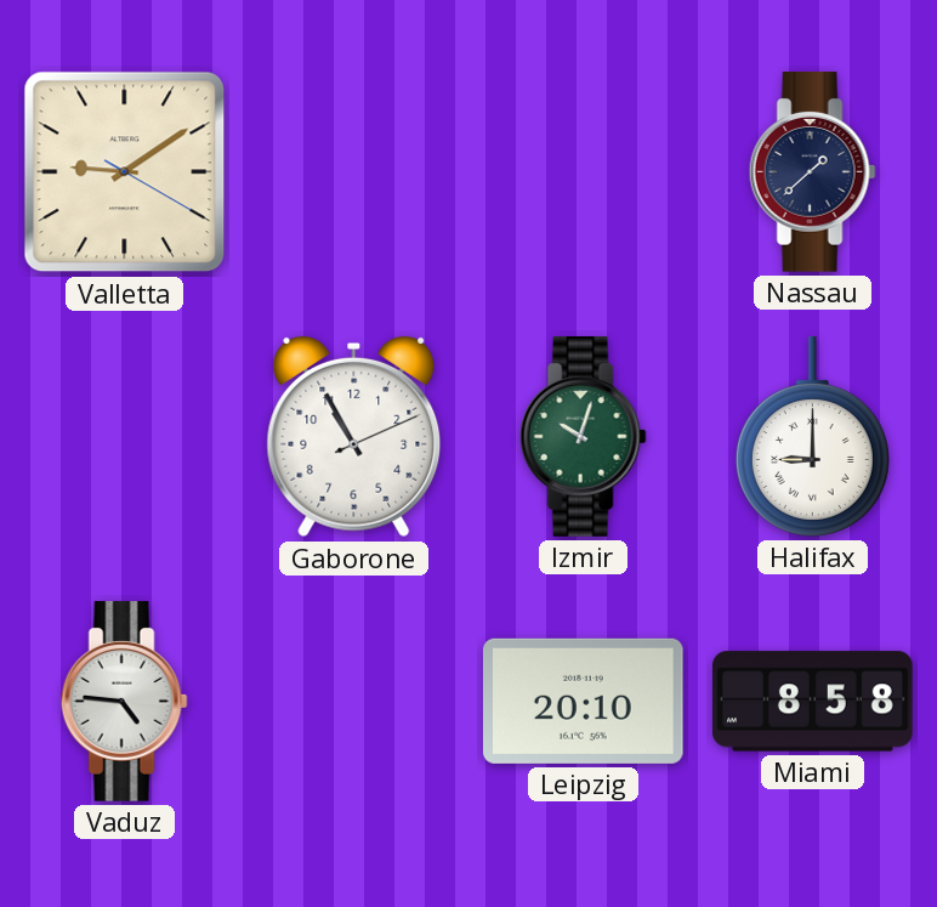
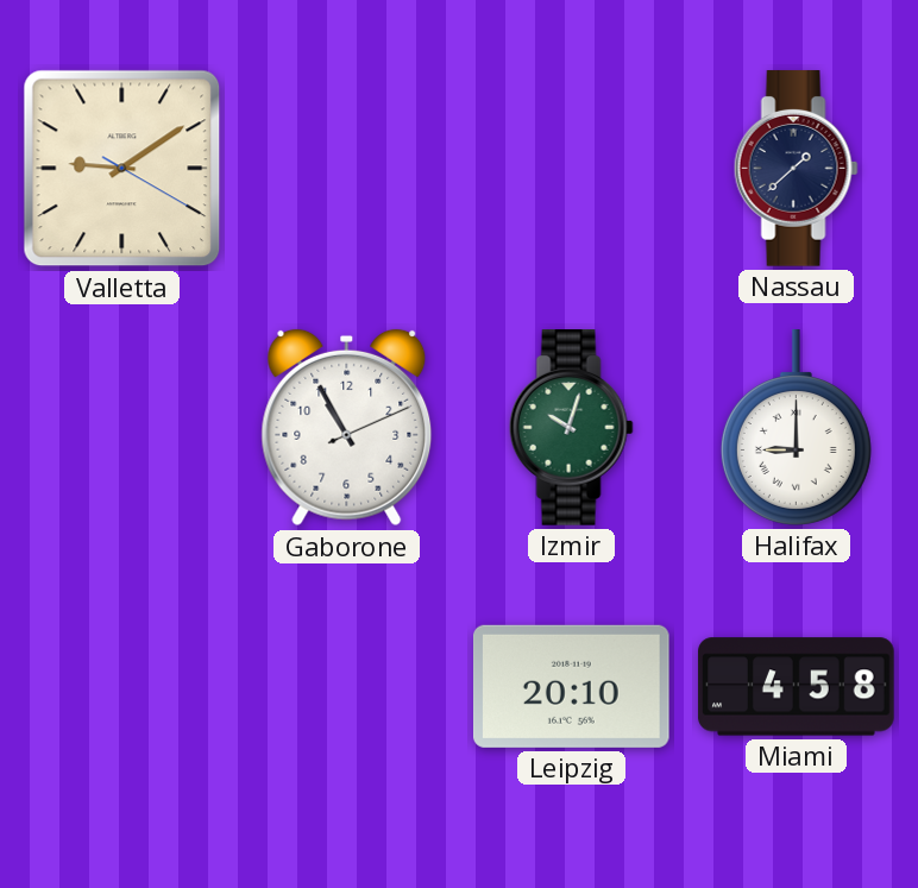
Vaduz: 4:46 -> none
Miami: 8:58 -> 4:58
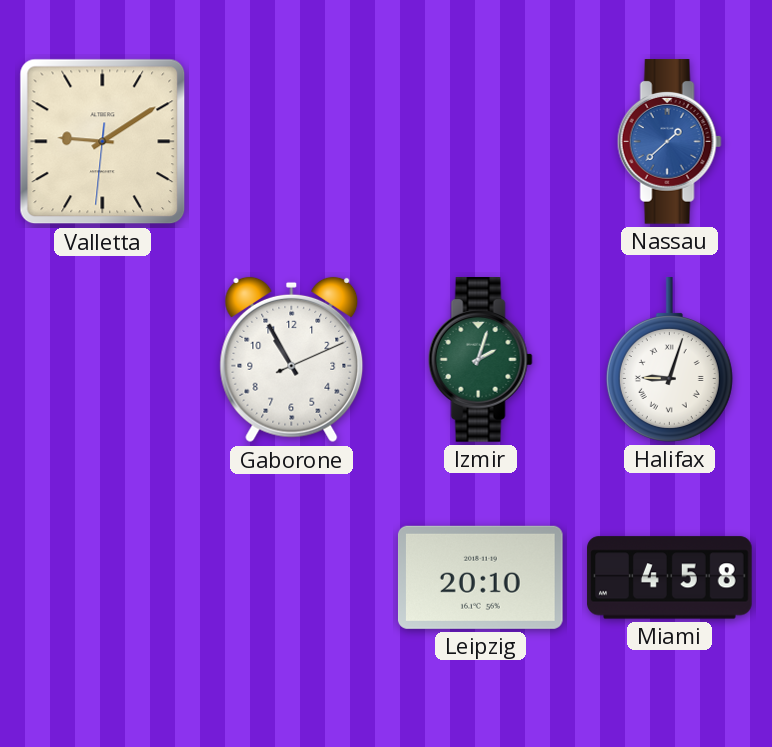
Valletta: 9:09:20 -> 9:09:31
Nassau dial: navy -> blue
Izmir: 10:03 -> 2:03
Halifax: 9:00 -> 9:03
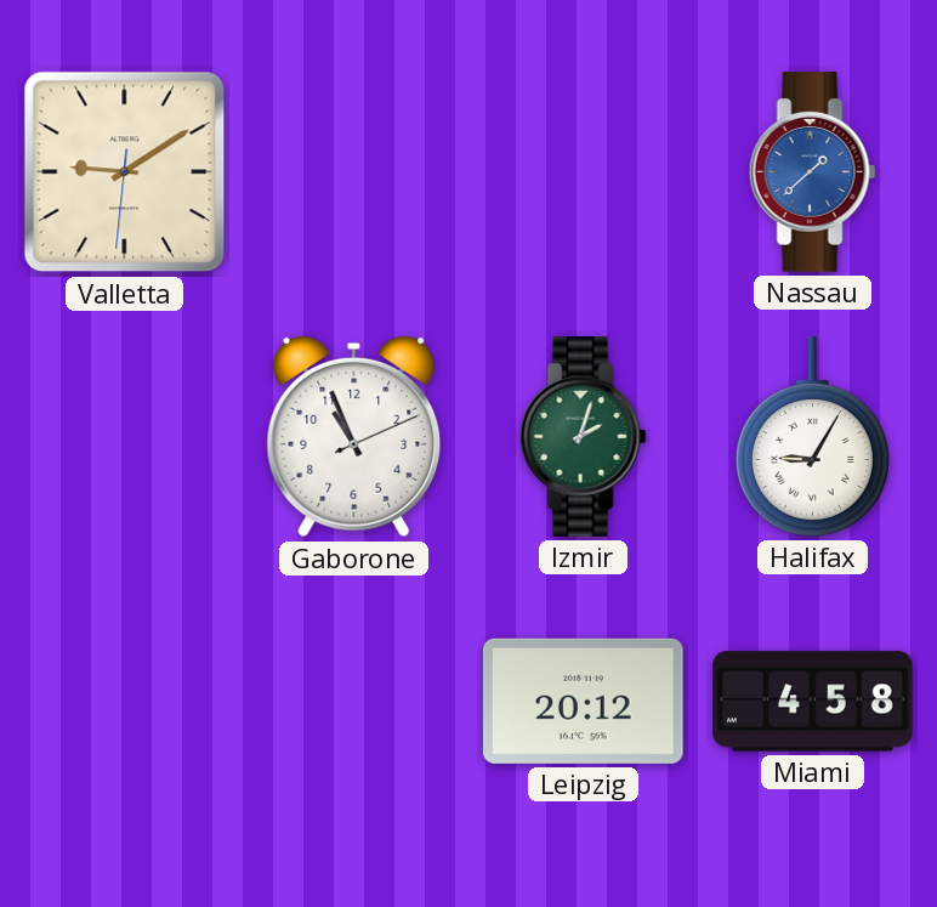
Gaborone: 10:55 -> 10:56
Halifax: 9:03 -> 9:05
Leipzig: 20:10 -> 20:12
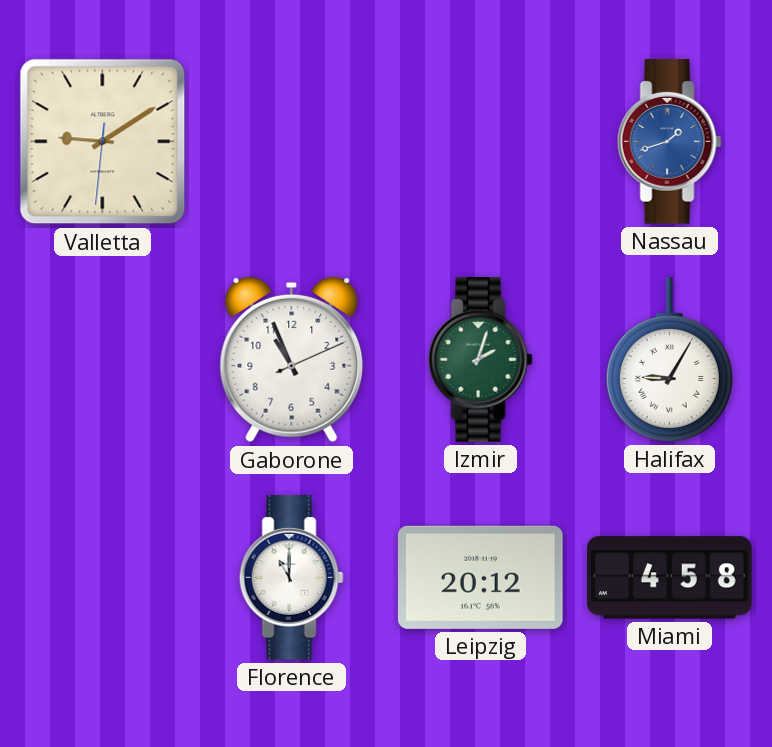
Nassau: 1:38 -> 1:42
Florence: none -> 11:00
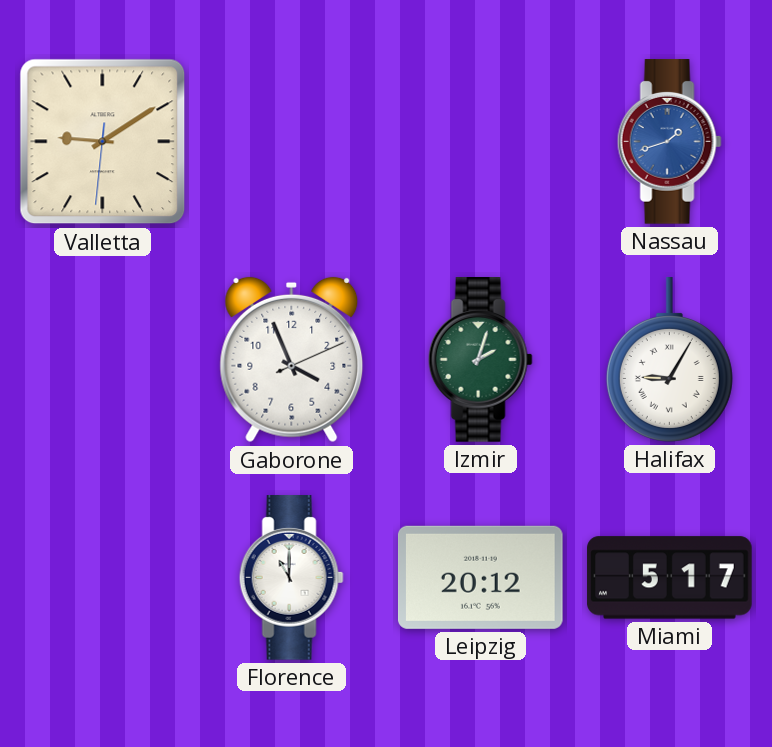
Gaborone: 10:56 -> 3:56
Miami: 4:58 -> 5:17
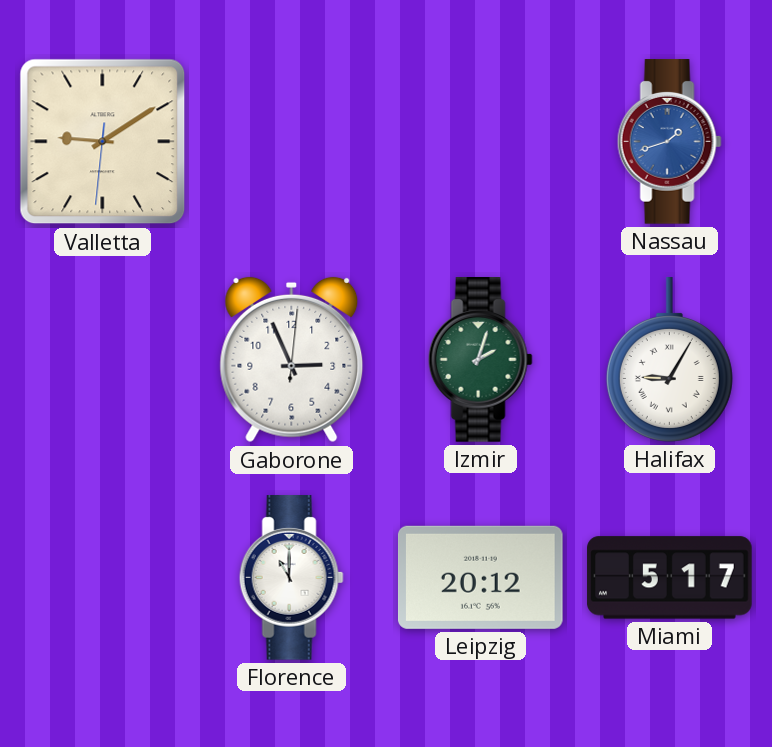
Gaborone: 3:56 -> 2:56
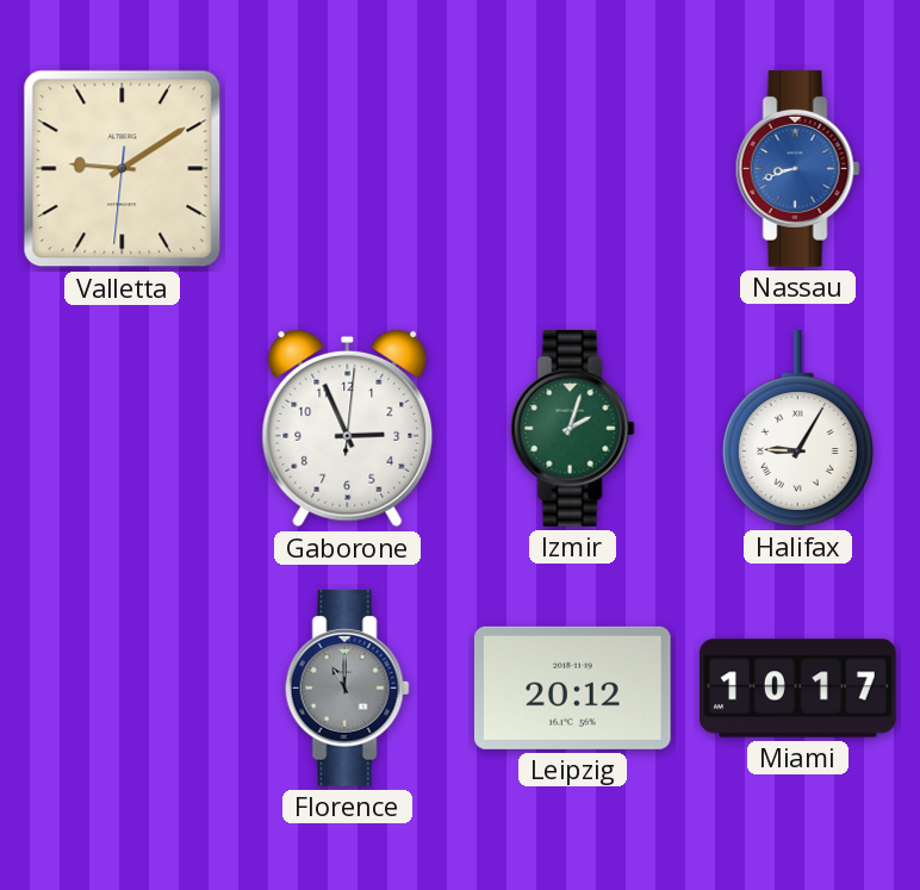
Nassau: 1:42 -> 8:42
Florence dial: white -> grey
Miami: 5:17 -> 10:17
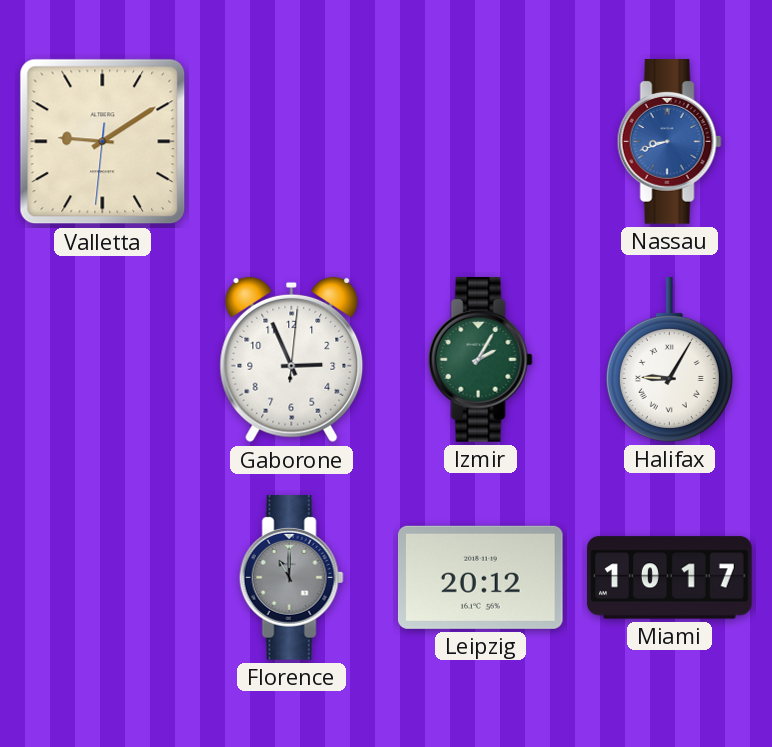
Izmir: 2:03 -> 2:05
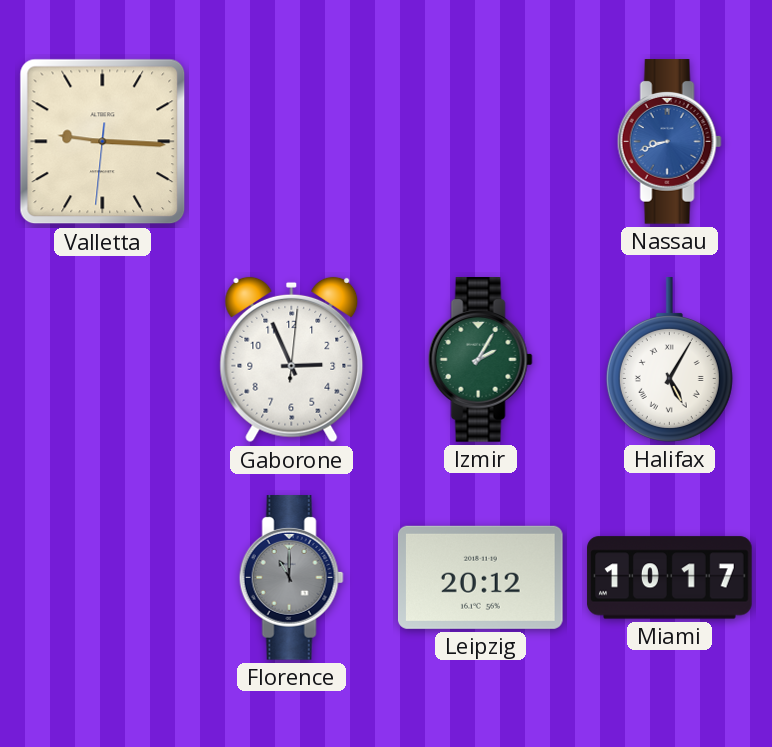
Valletta: 9:09 -> 9:15
Halifax: 9:05 -> 5:05
